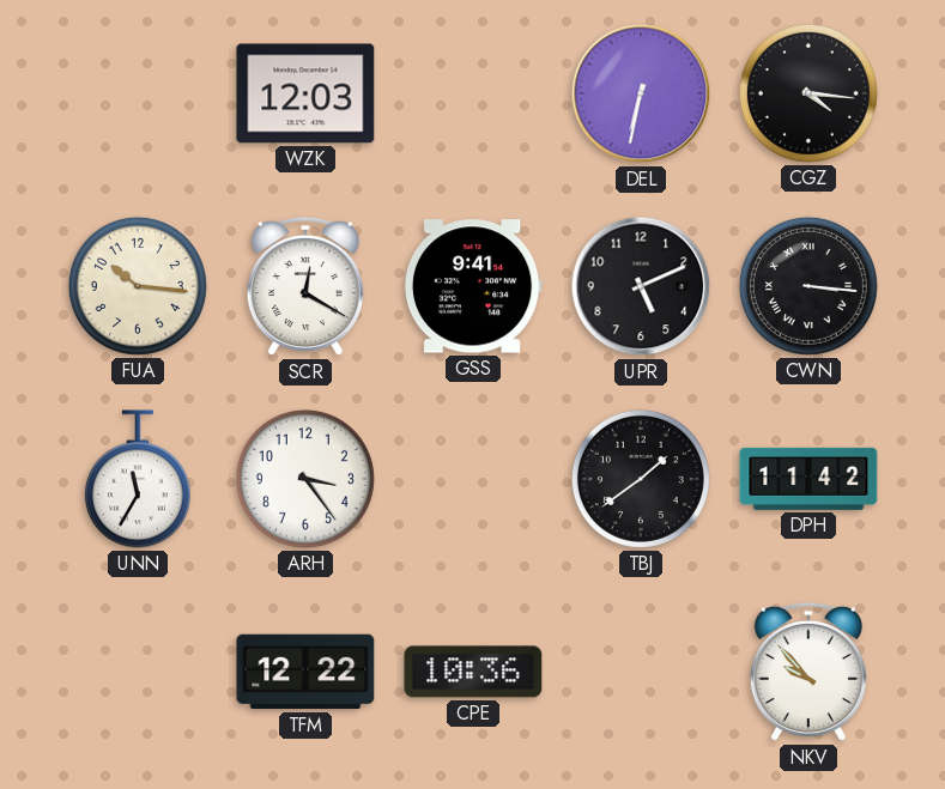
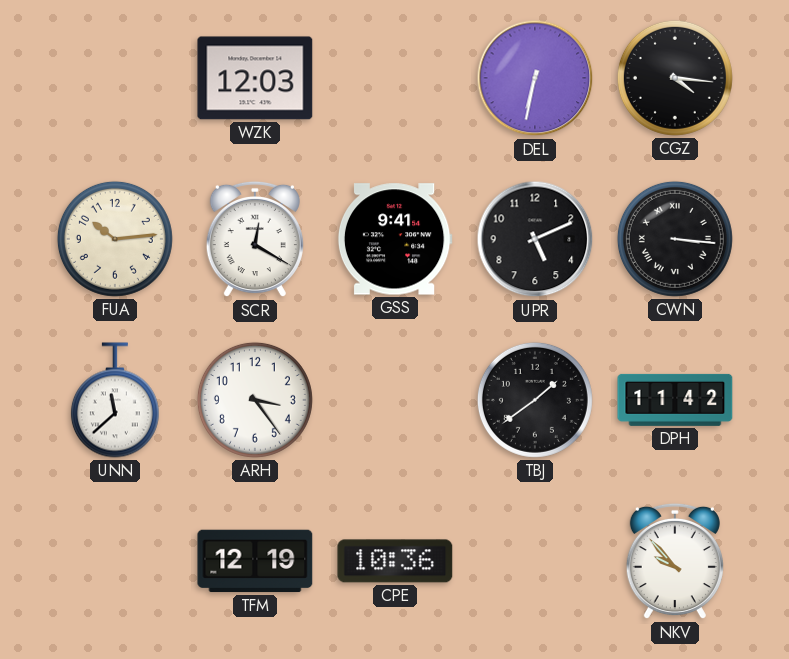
FUA: 10:16 -> 10:14
UNN: 11:35 -> 11:38
TFM: 12:22 -> 12:19
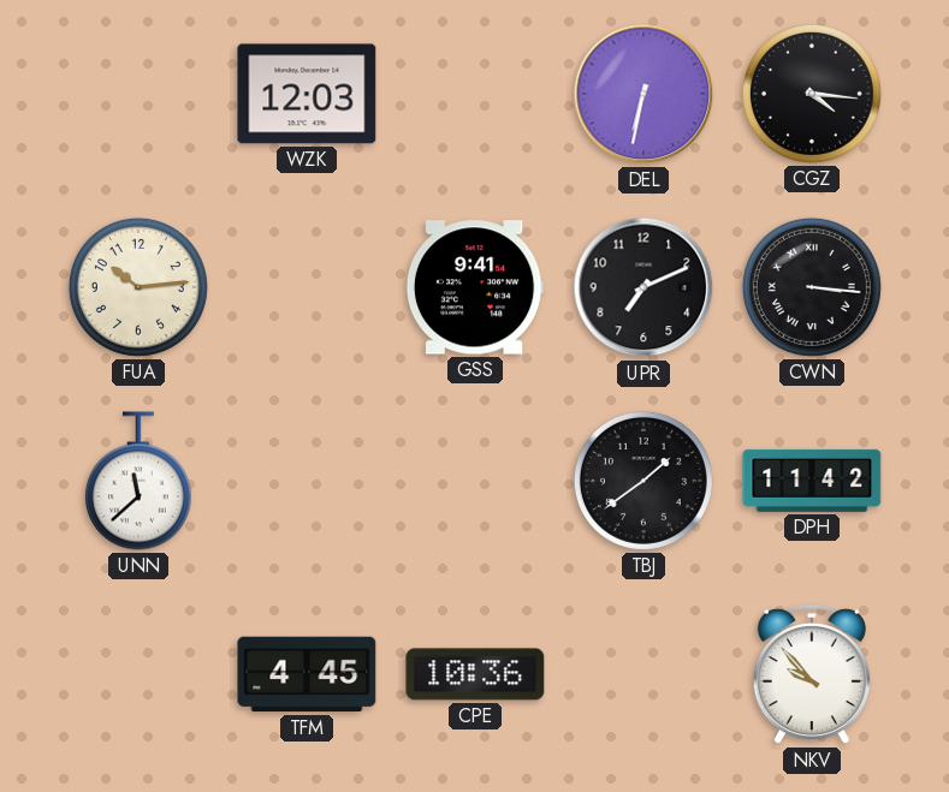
SCR: 12:20 -> none
UPR: 5:11 -> 7:11
ARH: 3:24 -> none
TFM: 12:19 -> 4:45
